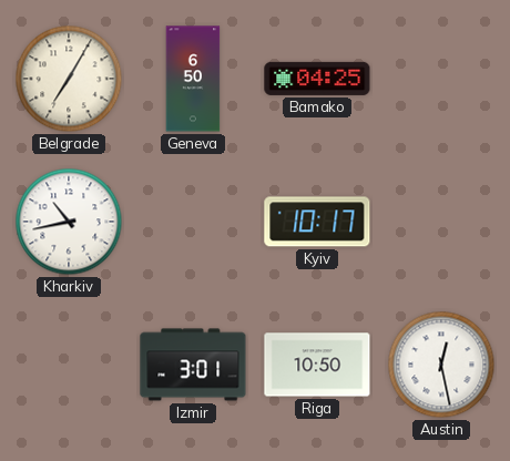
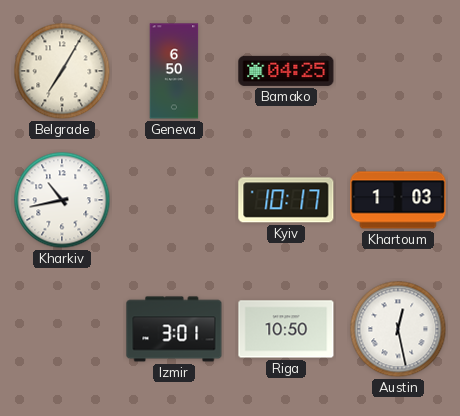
Khartoum: none -> 1:03
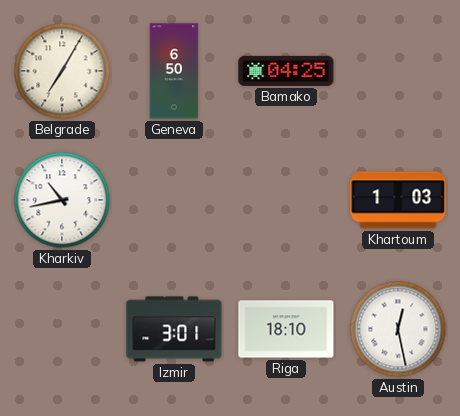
Kyiv: 10:17 -> none
Riga: 10:50 -> 18:10
